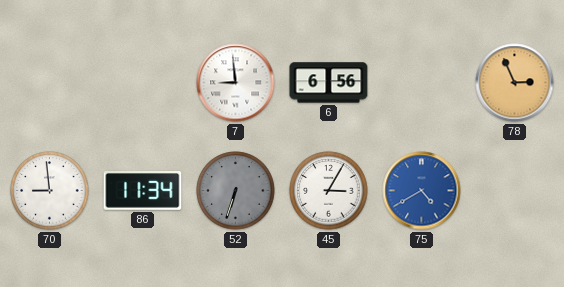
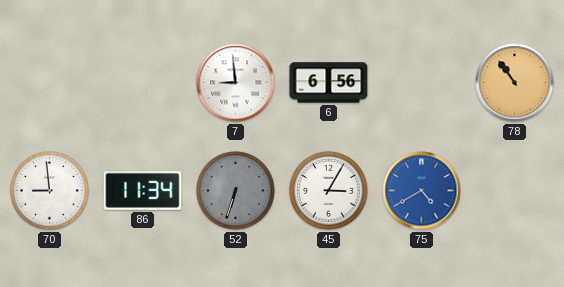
78: 2:56 -> 10:54
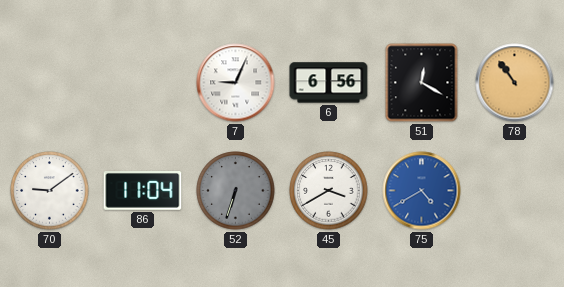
7: 8:59 -> 9:04
51: none -> 12:20
70: 8:59 -> 9:09
86: 11:34 -> 11:04
45: 3:05 -> 3:40
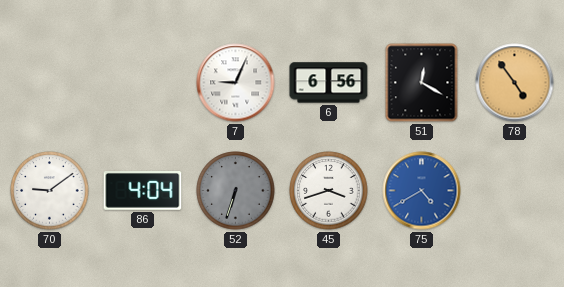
78: 10:54 -> 4:54
86: 11:04 -> 4:04
45: 3:40 -> 3:42
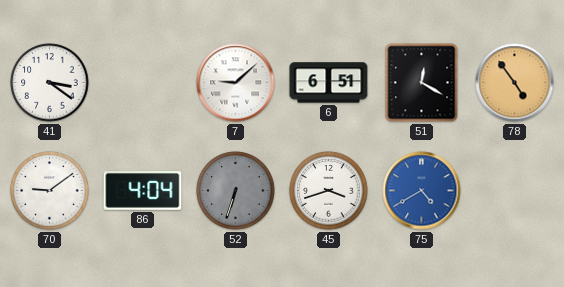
41: none -> 3:21
7: 9:04 -> 9:08
6: 6:56 -> 6:51
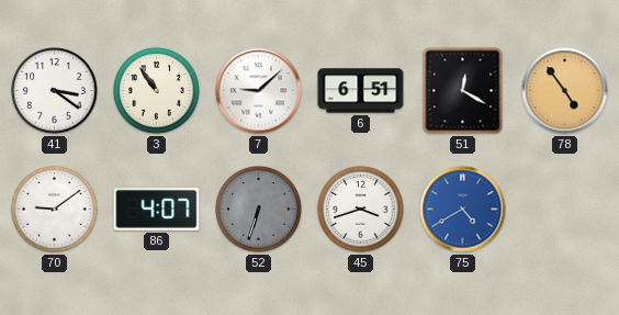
3: none -> 10:54
86: 4:04 -> 4:07
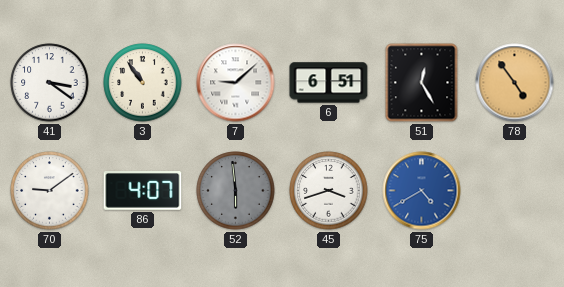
51: 12:20 -> 12:25
52: 6:33 -> 5:59
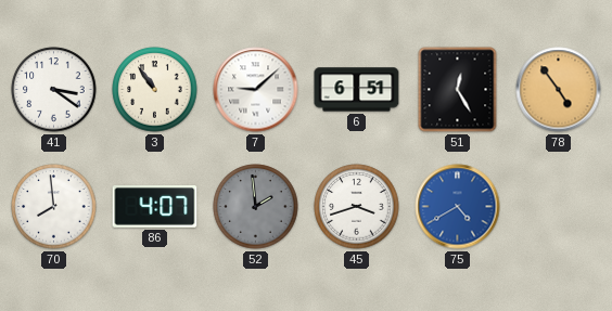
70: 9:09 -> 7:59
52: 5:59 -> 1:59
